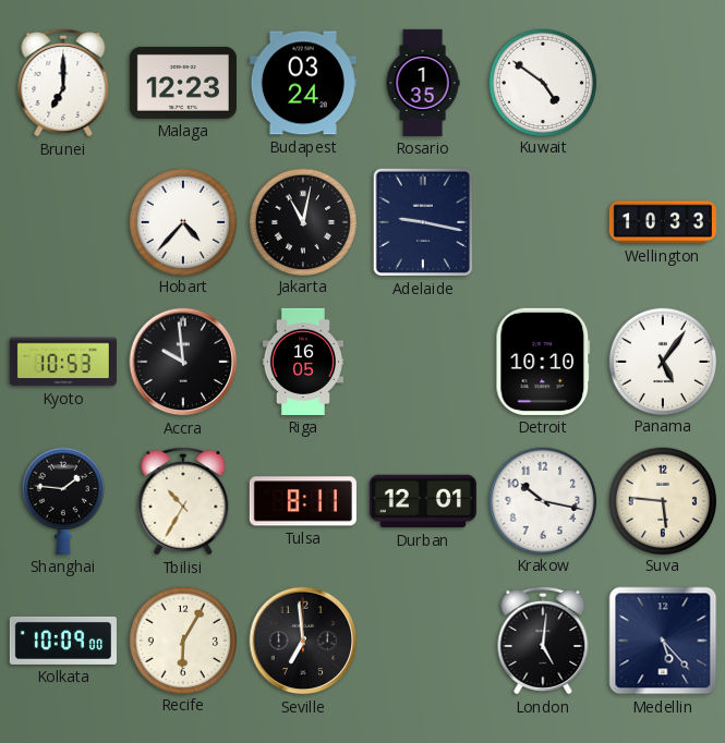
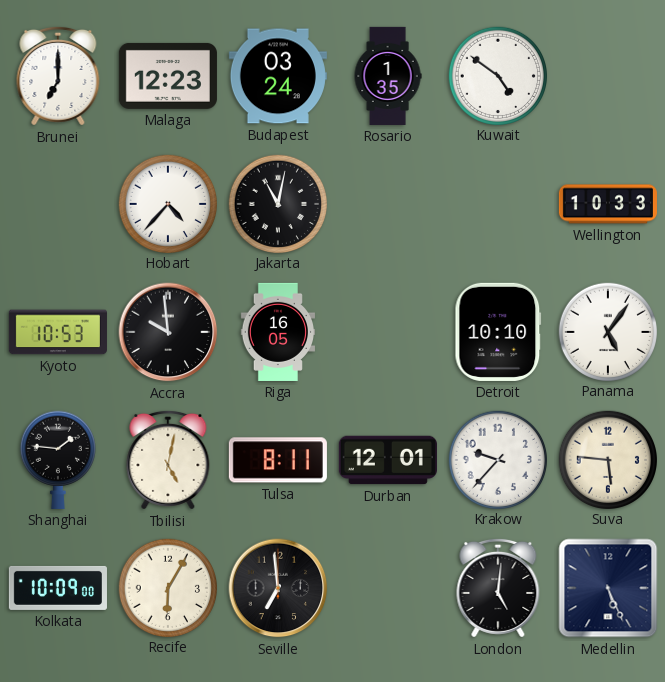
Adelaide: 9:17 -> none
Tbilisi: 10:35 -> 5:02
Krakow: 10:17 -> 9:37
Medellin: 5:23 -> 5:26
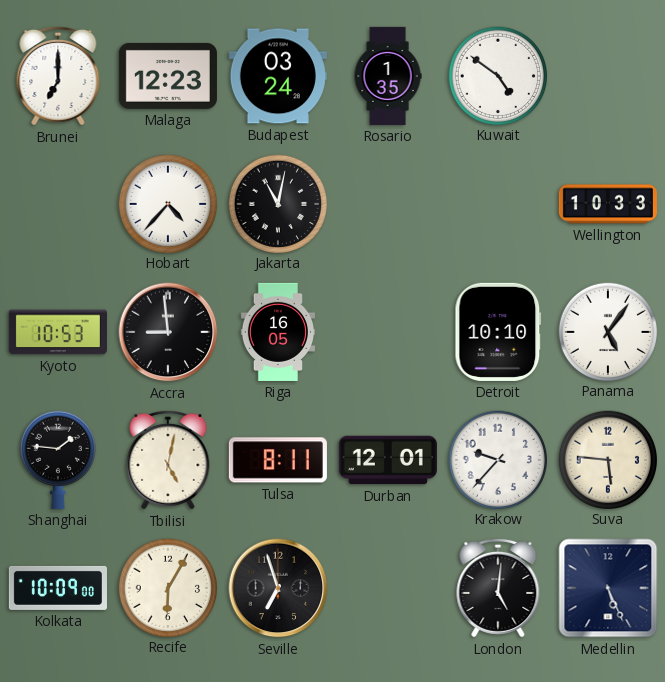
Accra: 9:59 -> 8:59
Seville: 6:59 -> 6:57
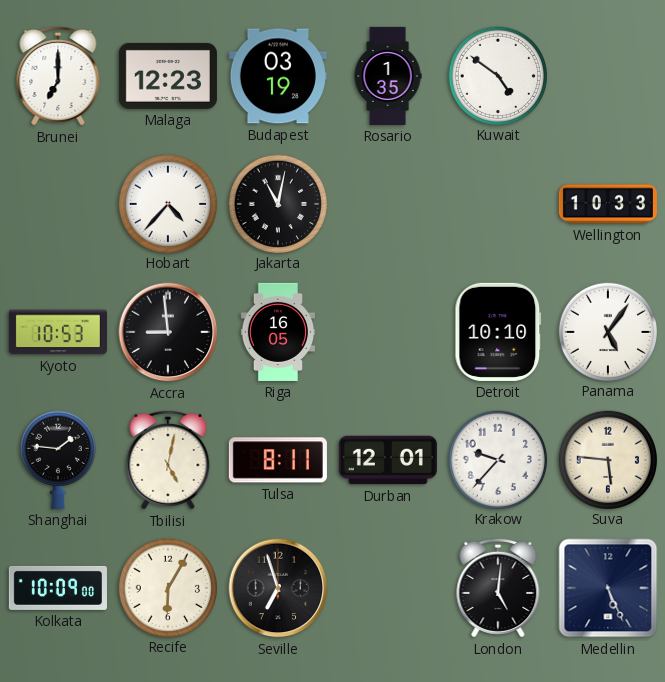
Budapest: 03:24 -> 03:19
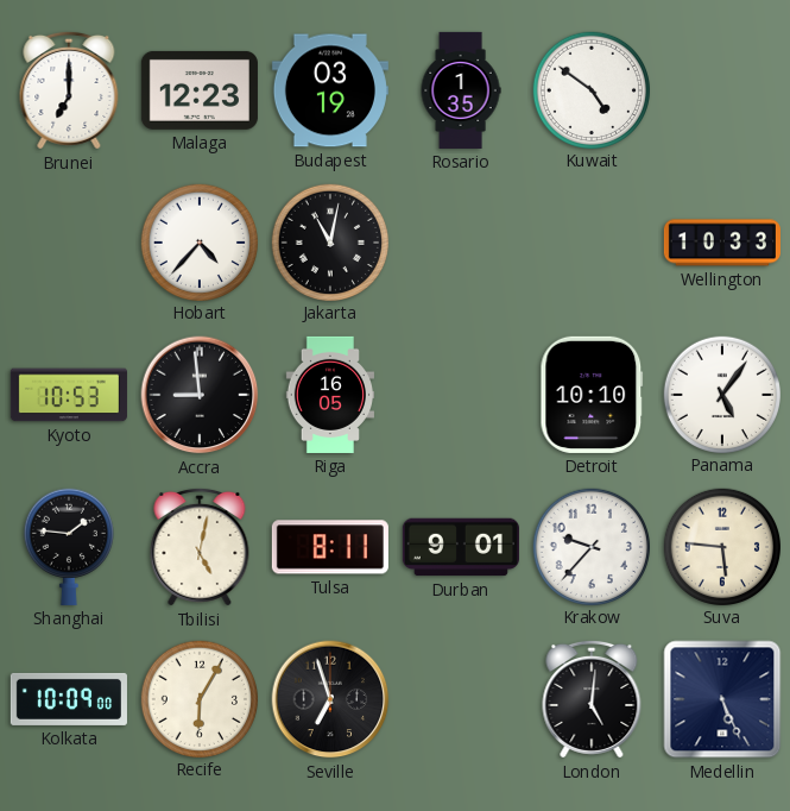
Durban: 12:01 -> 9:01
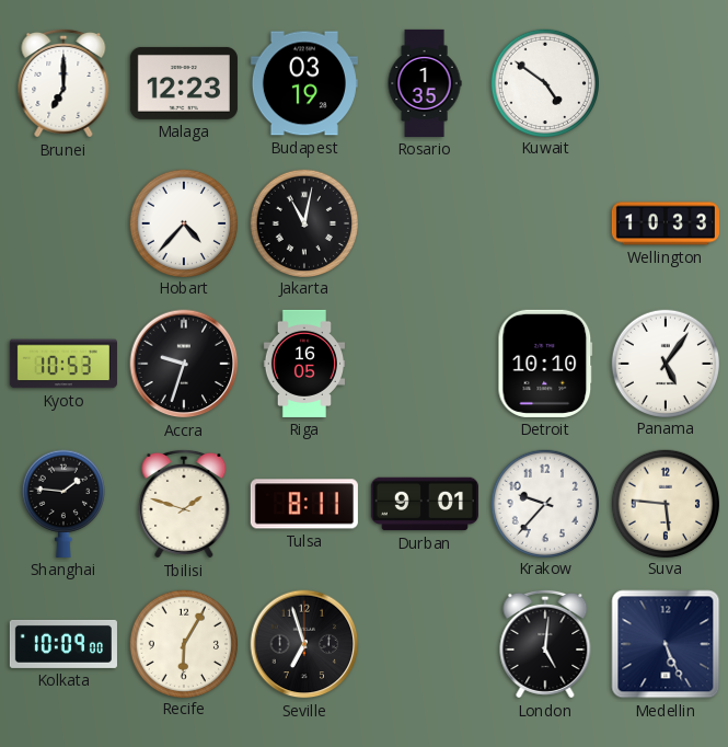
Accra: 8:59 -> 9:33
Tbilisi: 5:02 -> 1:48
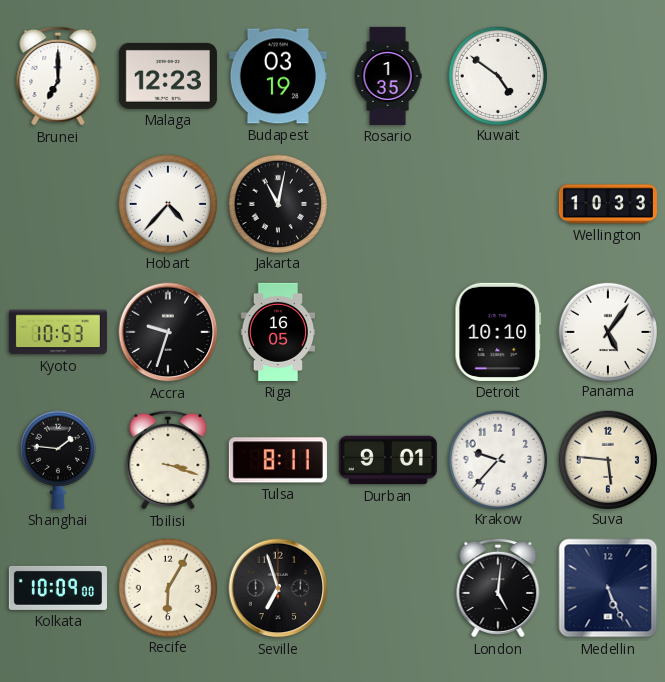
Tbilisi: 1:48 -> 3:18
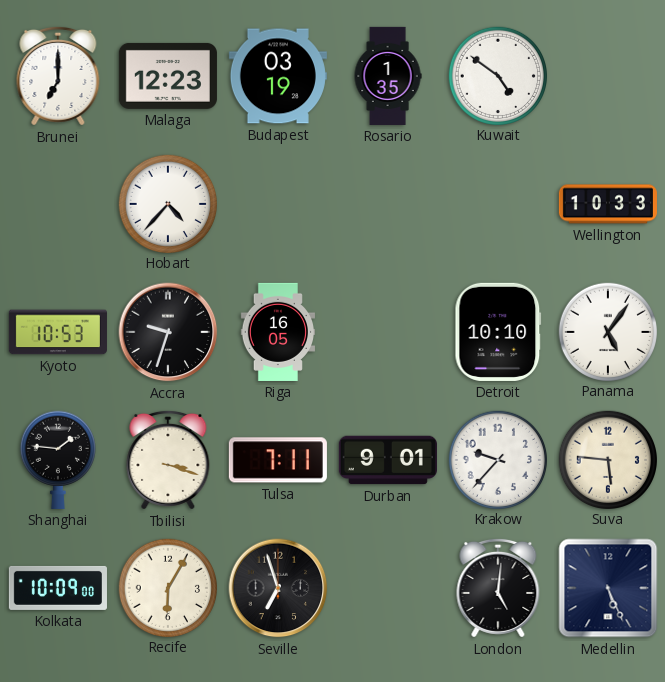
Jakarta: 11:02 -> none
Tulsa: 8:11 -> 7:11
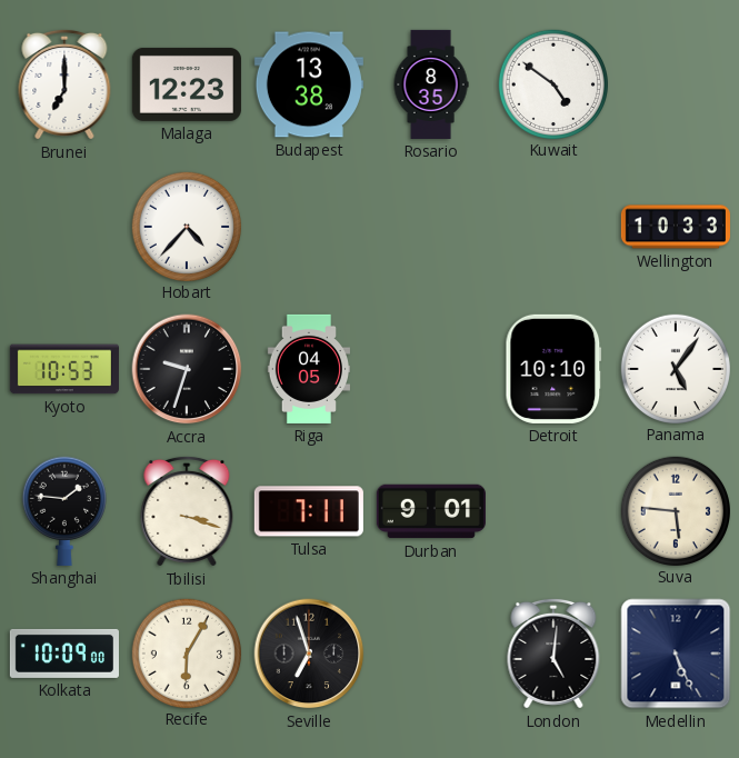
Budapest: 03:19 -> 13:38
Rosario: 1:35 -> 8:35
Riga: 16:05 -> 04:05
Krakow: 9:37 -> none
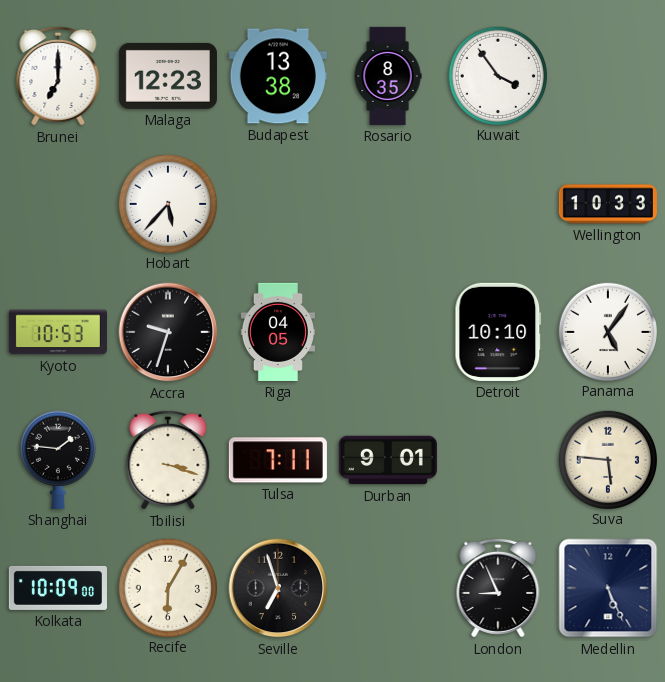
Kuwait: 4:51 -> 3:54
Hobart: 4:37 -> 5:37
London: 5:01 -> 8:56
